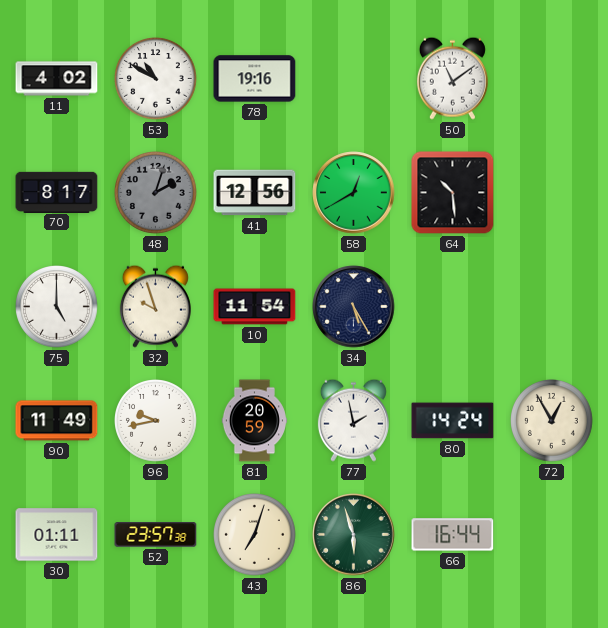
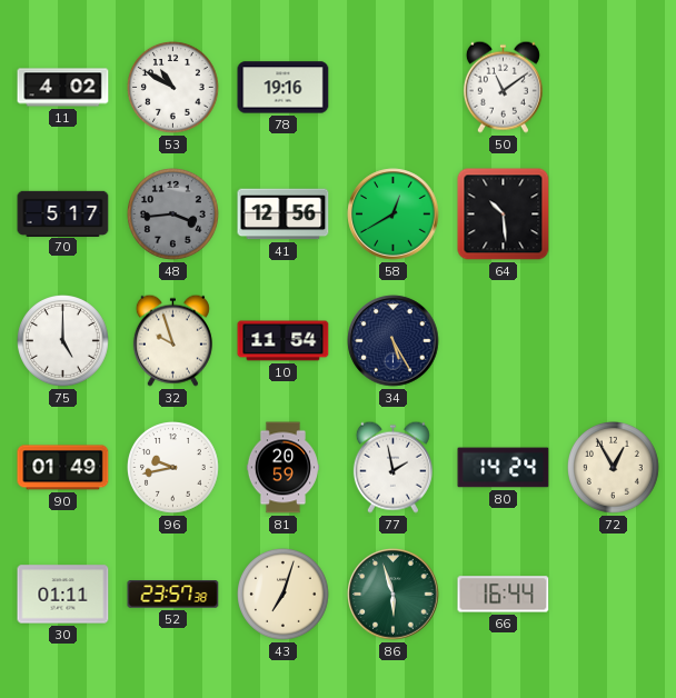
70: 8:17 -> 5:17
48: 2:03 -> 3:44
90: 11:49 -> 01:49
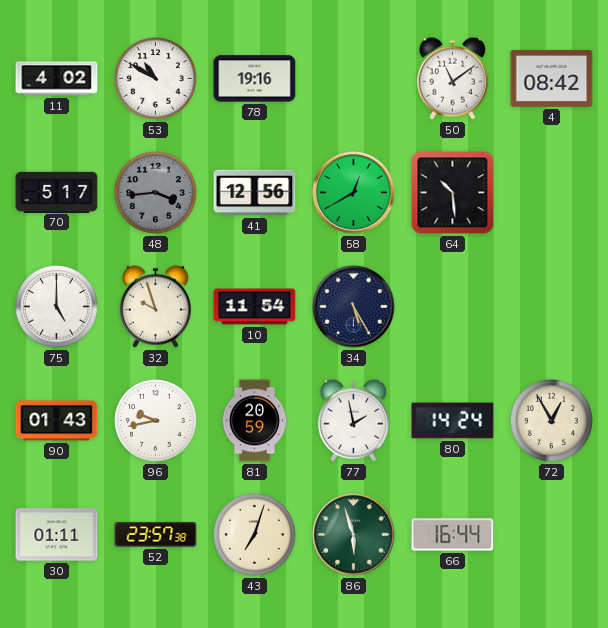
4: none -> 08:42
90: 01:49 -> 01:43
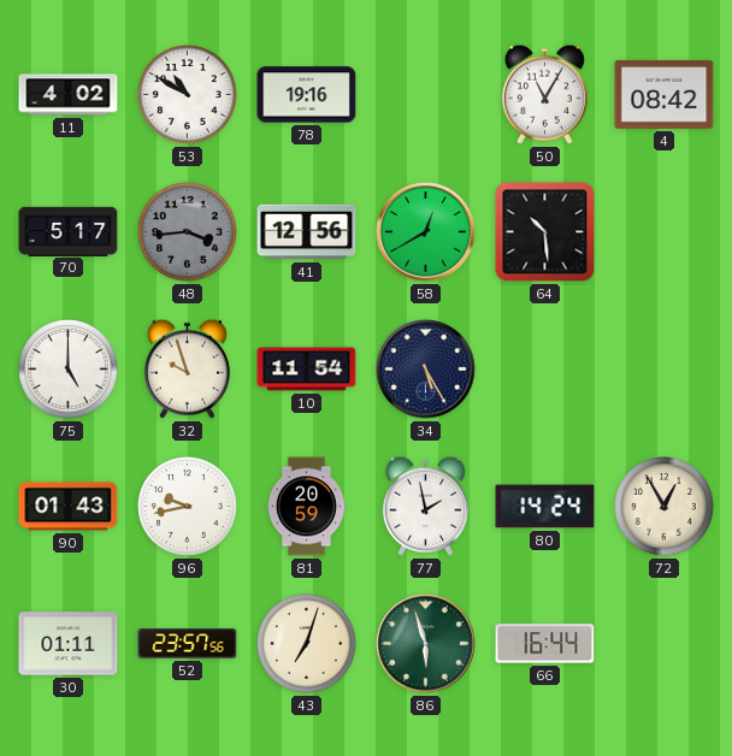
50: 11:09 -> 11:05
52: 23:57:38 -> 23:57:56
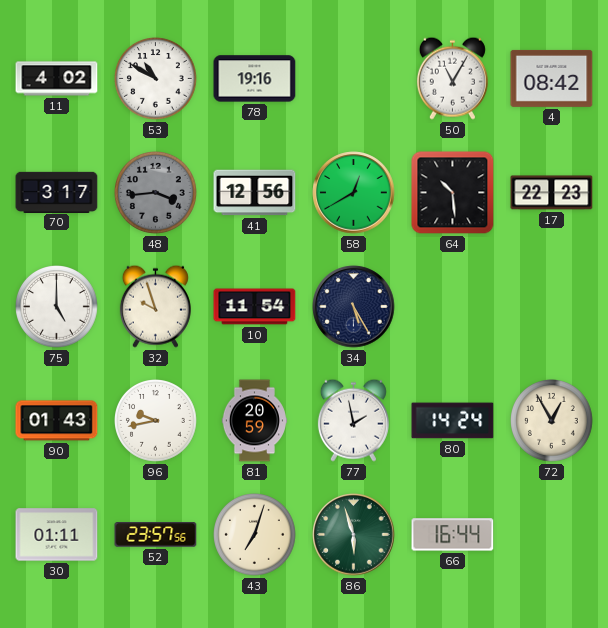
70: 5:17 -> 3:17
17: none -> 22:23
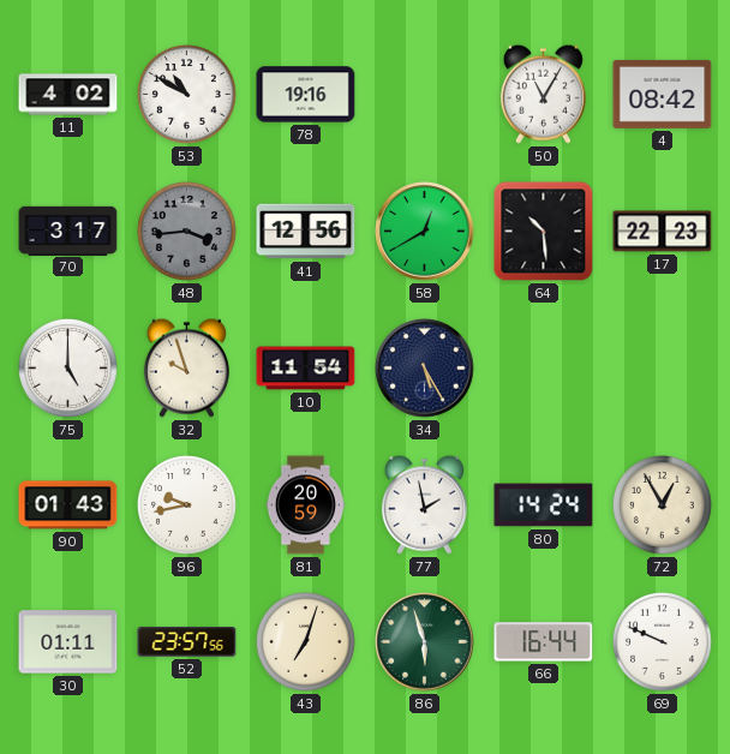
69: none -> 9:49
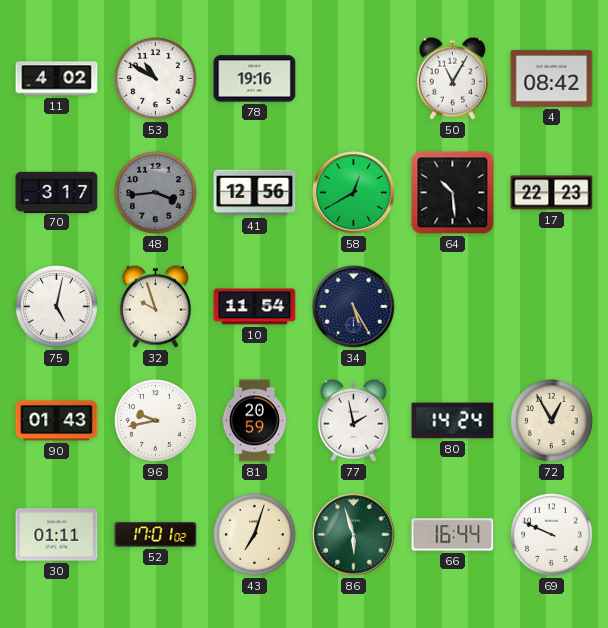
75: 5:00 -> 5:02
52: 23:57 -> 17:01
